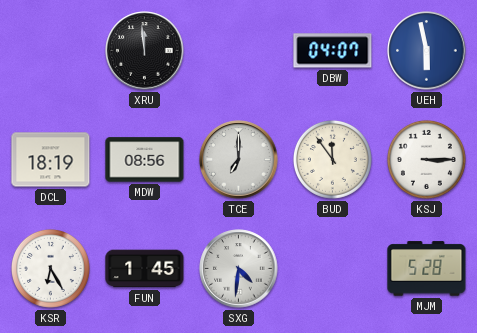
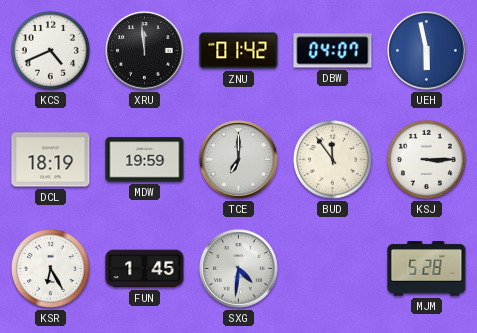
KCS: none -> 4:41
ZNU: none -> 01:42
MDW: 08:56 -> 19:59
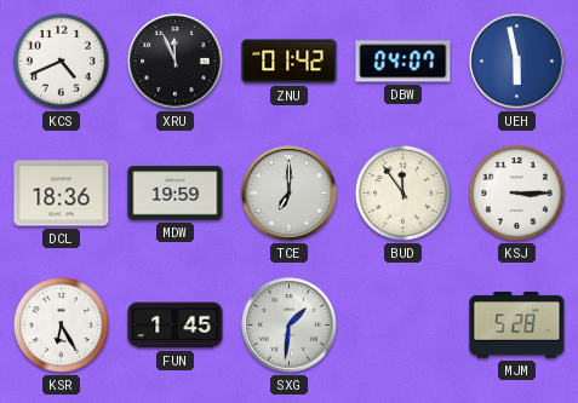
XRU: 11:59 -> 11:56
DCL: 18:19 -> 18:36
SXG: 4:31 -> 1:31
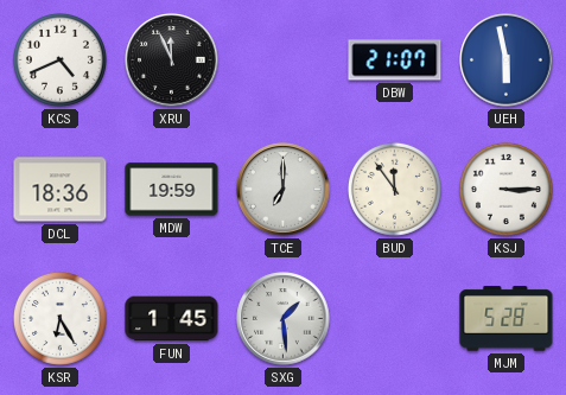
ZNU: 01:42 -> none
DBW: 04:07 -> 21:07
SXG: 1:31 -> 1:29
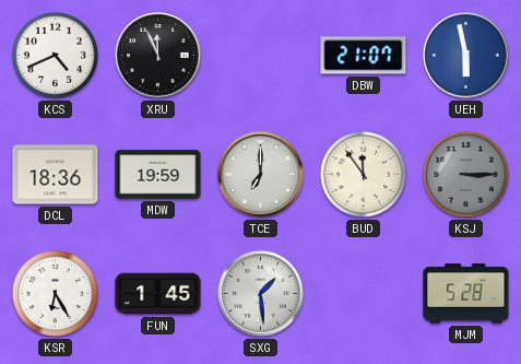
KSJ dial: white -> grey
